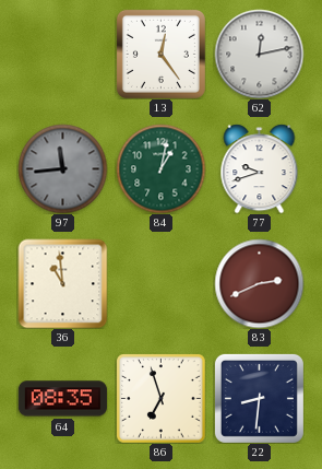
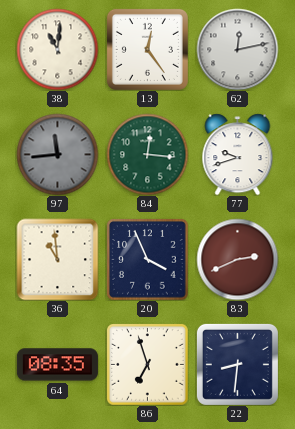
38: none -> 11:01
84: 1:02 -> 12:16
20: none -> 3:56
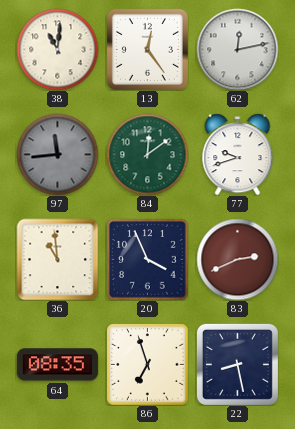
84: 12:16 -> 12:09
22: 8:31 -> 8:28
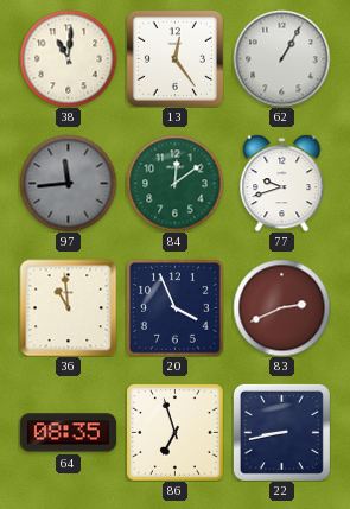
62: 12:13 -> 1:05
22: 8:28 -> 8:43
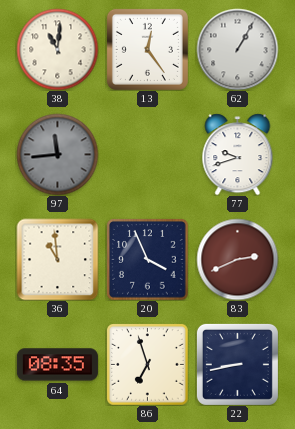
84: 12:09 -> none
